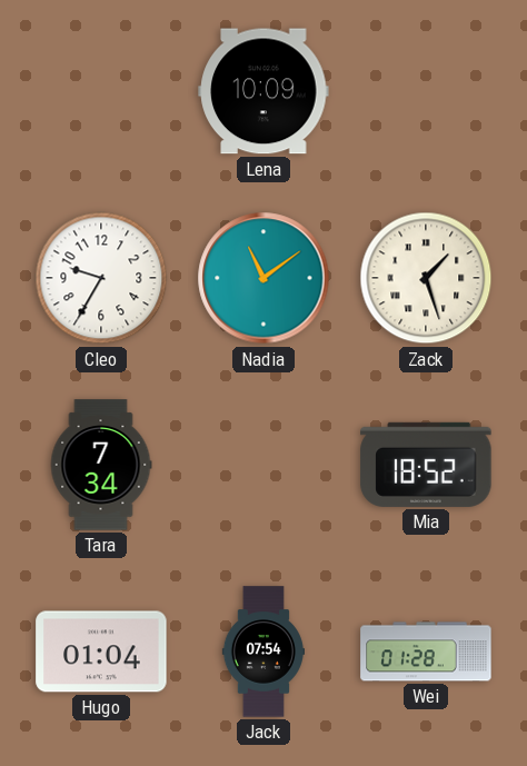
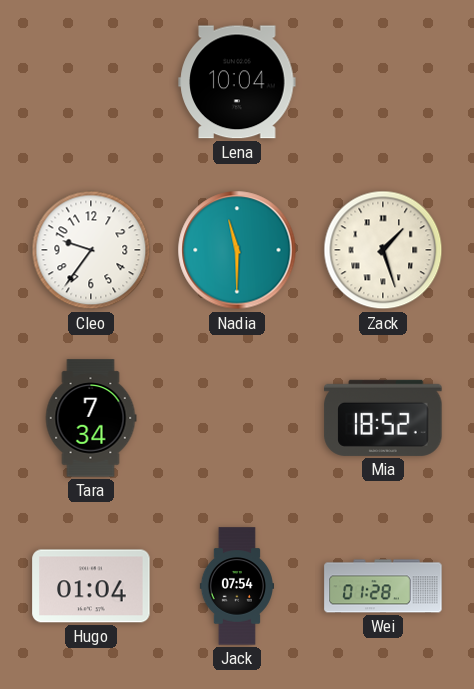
Lena: 10:09 -> 10:04
Cleo: 9:35 -> 9:36
Nadia: 11:09 -> 11:30
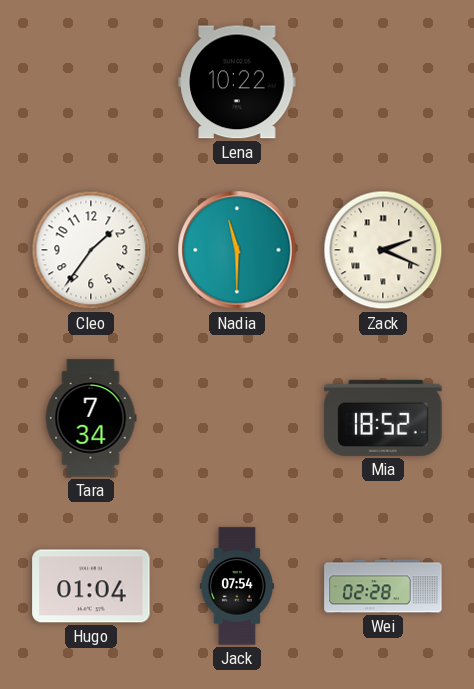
Lena: 10:04 -> 10:22
Cleo: 9:36 -> 1:36
Zack: 1:27 -> 2:19
Wei: 01:28 -> 02:28
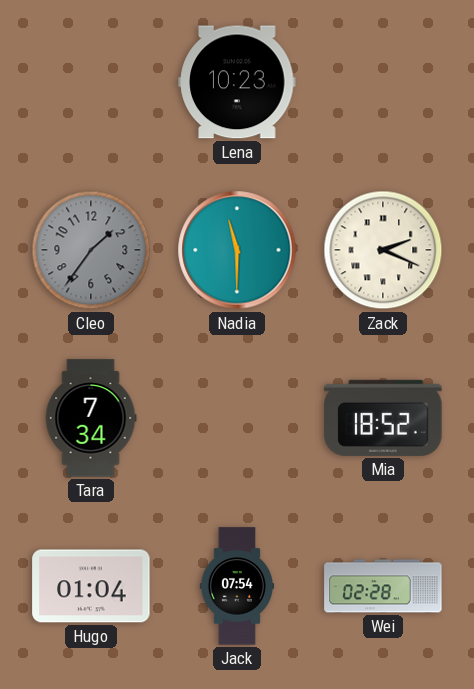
Lena: 10:22 -> 10:23
Cleo dial: white -> grey
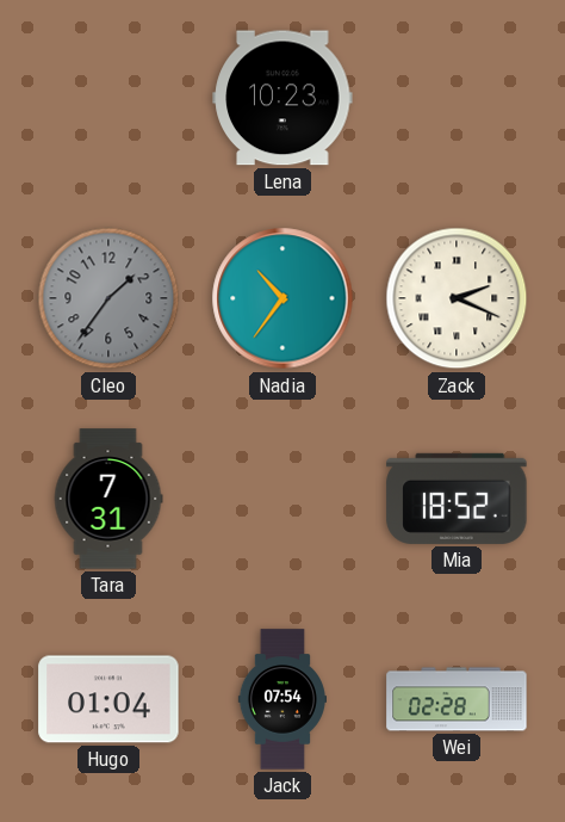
Nadia: 11:30 -> 10:36
Tara: 7:34 -> 7:31
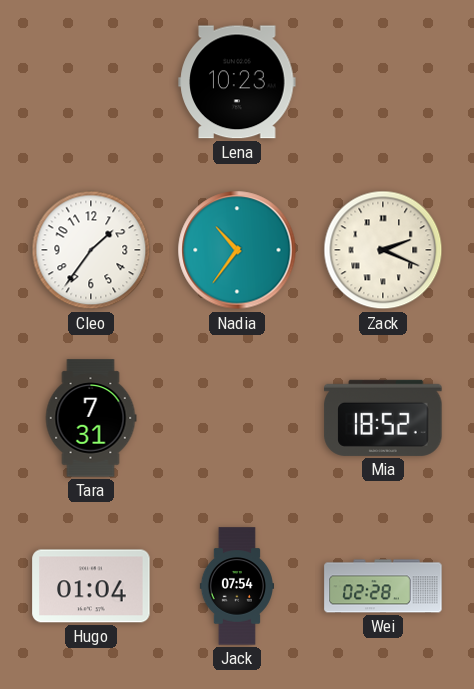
Cleo dial: grey -> white
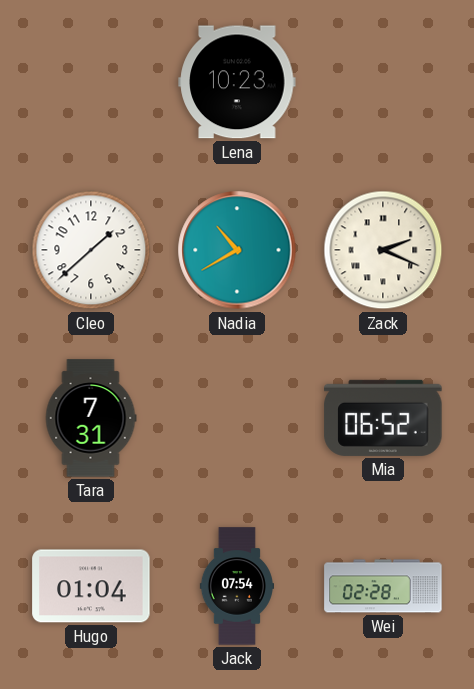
Cleo: 1:36 -> 1:38
Nadia: 10:36 -> 10:40
Mia: 18:52 -> 06:52
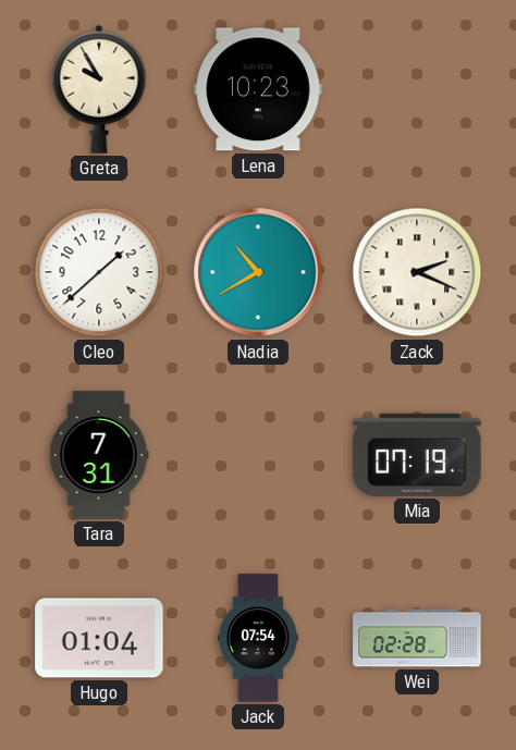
Greta: none -> 9:55
Mia: 06:52 -> 07:19
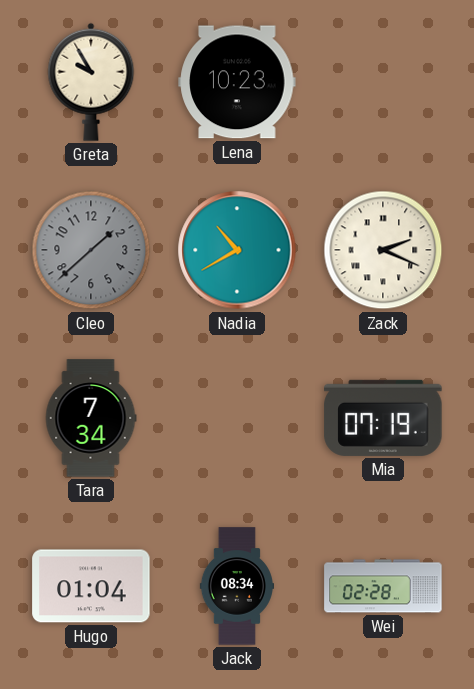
Cleo dial: white -> grey
Tara: 7:31 -> 7:34
Jack: 07:54 -> 08:34
